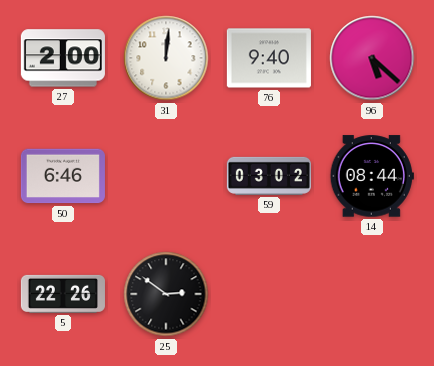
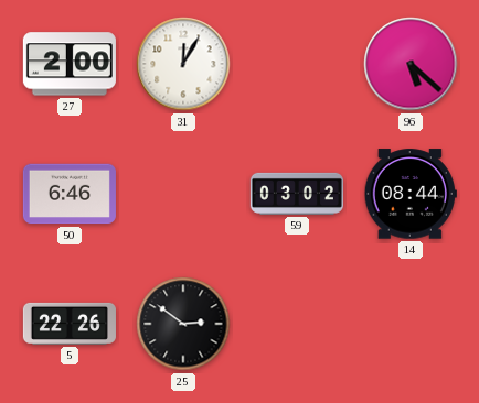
31: 12:01 -> 12:05
76: 9:40 -> none
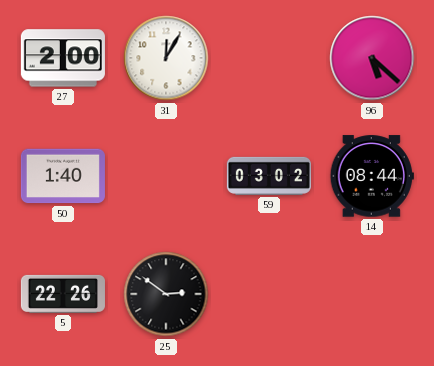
50: 6:46 -> 1:40
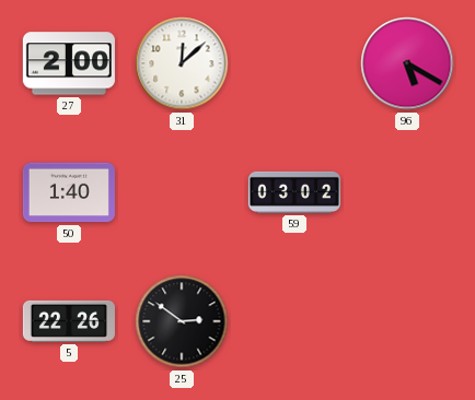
31: 12:05 -> 12:08
96: 5:22 -> 5:20
14: 08:44 -> none
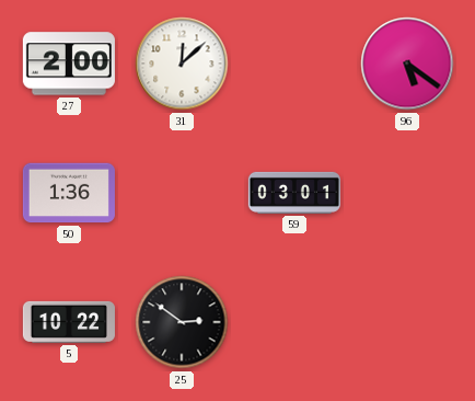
96: 5:20 -> 5:21
50: 1:40 -> 1:36
59: 03:02 -> 03:01
5: 22:26 -> 10:22
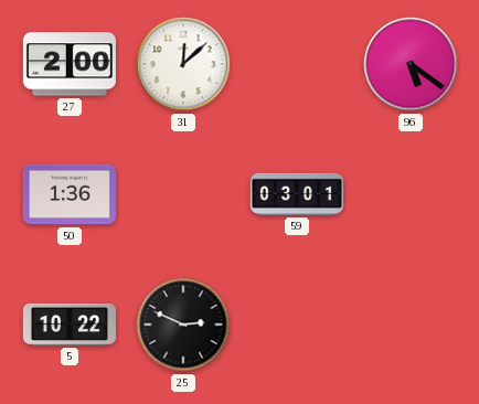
25: 2:51 -> 2:49
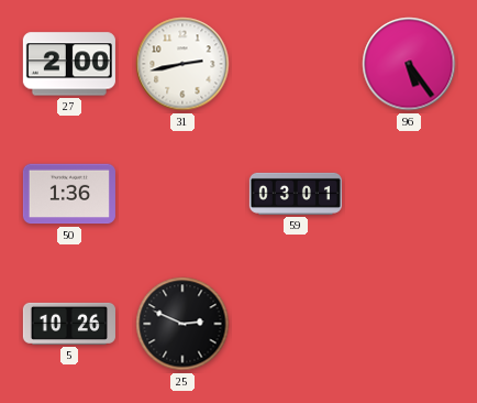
31: 12:08 -> 2:43
96: 5:21 -> 5:24
5: 10:22 -> 10:26
